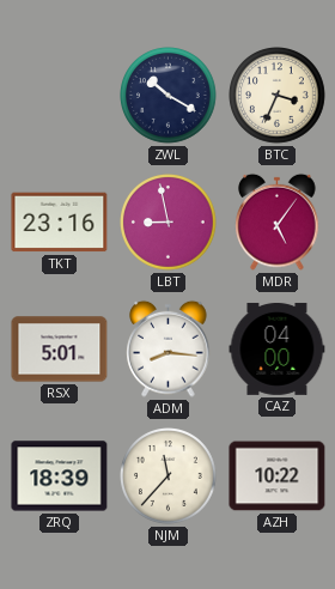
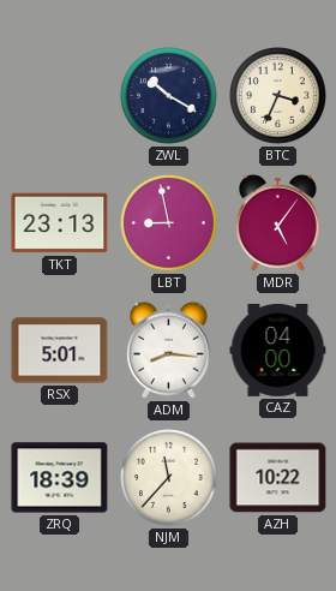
TKT: 23:16 -> 23:13
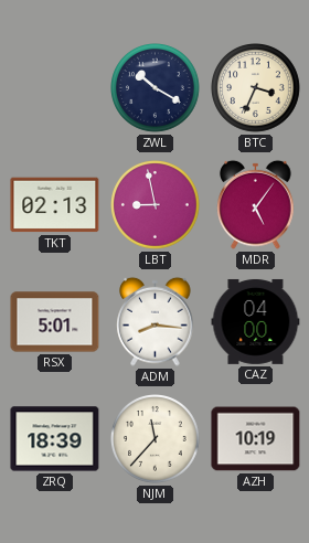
TKT: 23:13 -> 02:13
AZH: 10:22 -> 10:19
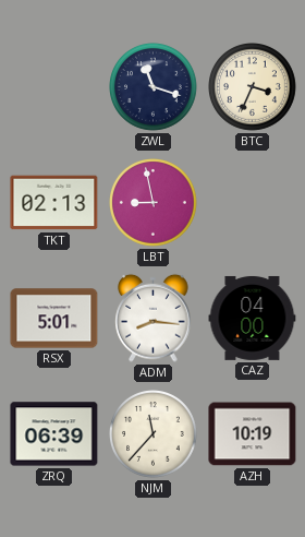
ZWL: 10:20 -> 11:18
MDR: 5:06 -> none
ZRQ: 18:39 -> 06:39
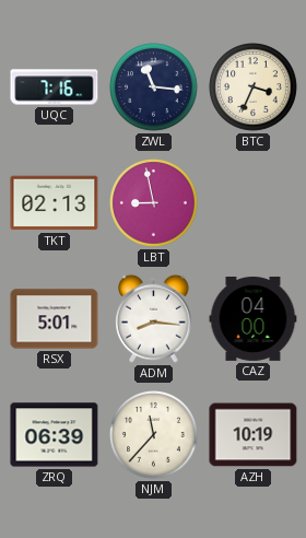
UQC: none -> 7:16
ZWL: 11:18 -> 11:16
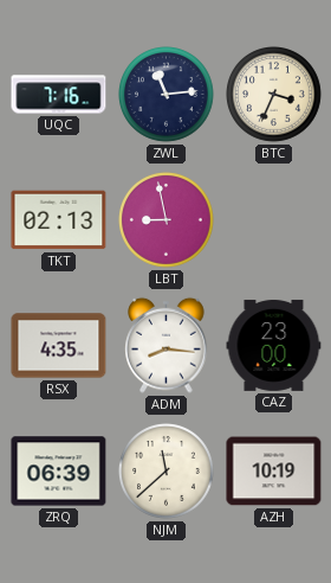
ZWL: 11:16 -> 11:14
RSX: 5:01 -> 4:35
CAZ: 04:00 -> 23:00
NJM: 11:37 -> 11:38
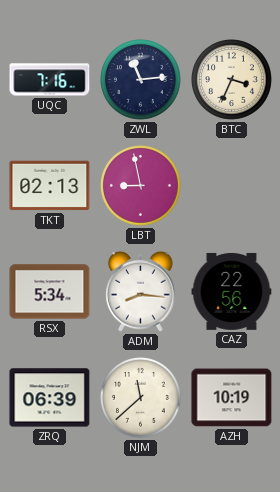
RSX: 4:35 -> 5:34
CAZ: 23:00 -> 22:56
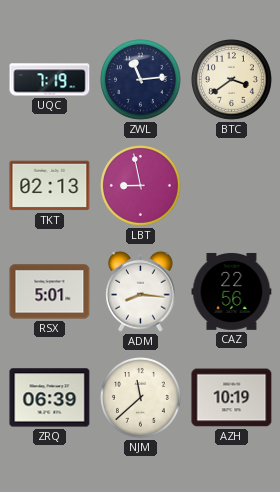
UQC: 7:16 -> 7:19
BTC: 3:34 -> 3:39
RSX: 5:34 -> 5:01
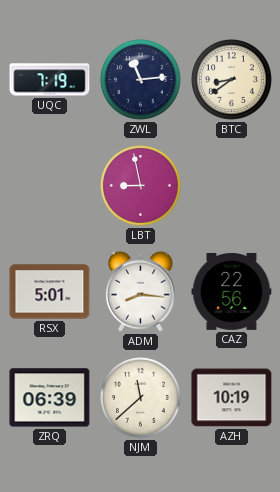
BTC: 3:39 -> 8:39
TKT: 02:13 -> none
